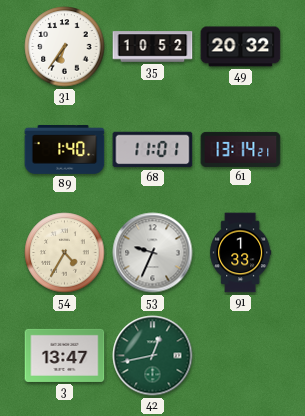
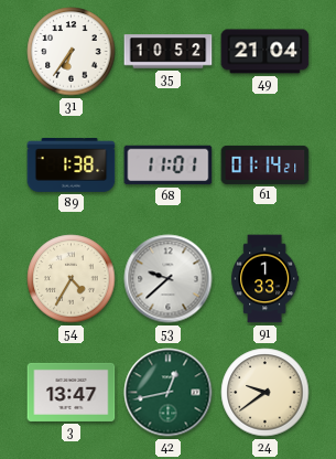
49: 20:32 -> 21:04
89: 1:40 -> 1:38
61: 13:14 -> 01:14
53: 9:34 -> 9:38
24: none -> 9:39
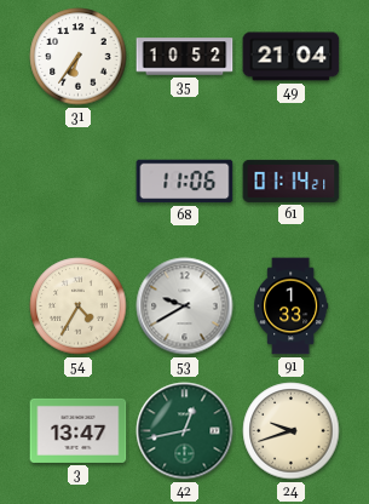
89: 1:38 -> none
68: 11:01 -> 11:06
53: 9:38 -> 9:40
24: 9:39 -> 9:42
